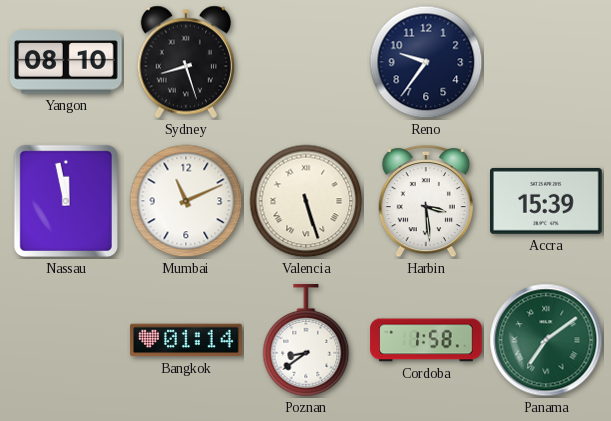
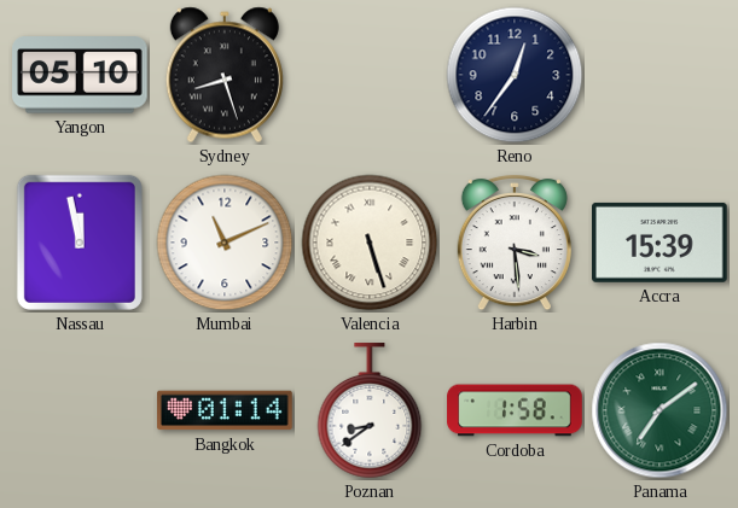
Yangon: 08:10 -> 05:10
Reno: 9:36 -> 12:36
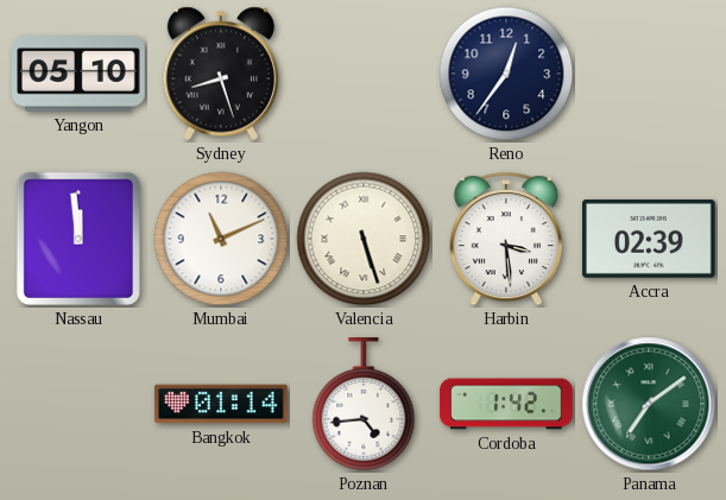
Nassau: 11:58 -> 11:59
Accra: 15:39 -> 02:39
Poznan: 8:39 -> 4:44
Cordoba: 1:58 -> 1:42
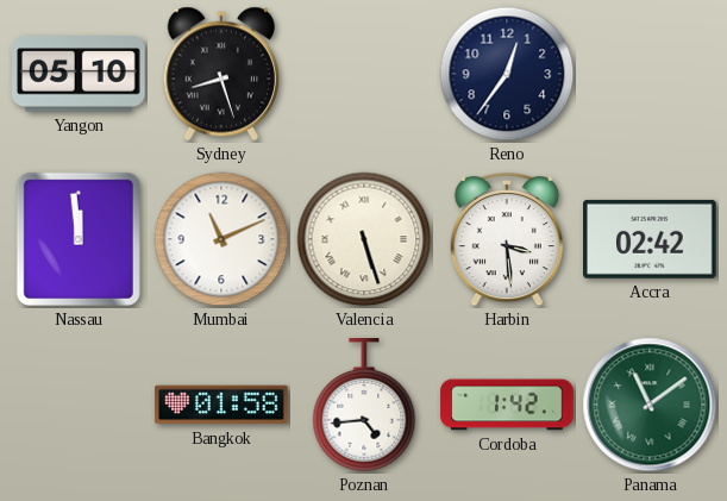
Accra: 02:39 -> 02:42
Bangkok: 01:14 -> 01:58
Panama: 7:09 -> 11:09
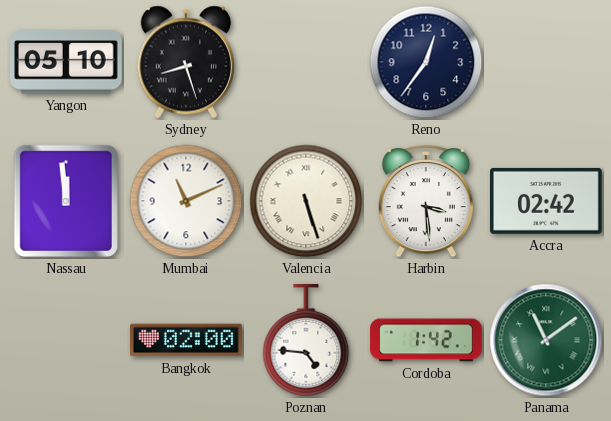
Bangkok: 01:58 -> 02:00
Poznan: 4:44 -> 4:46
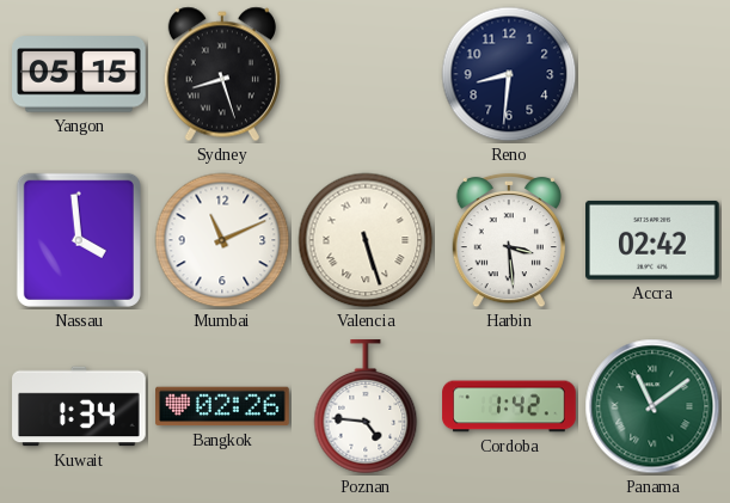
Yangon: 05:10 -> 05:15
Reno: 12:36 -> 8:31
Nassau: 11:59 -> 3:59
Kuwait: none -> 1:34
Bangkok: 02:00 -> 02:26
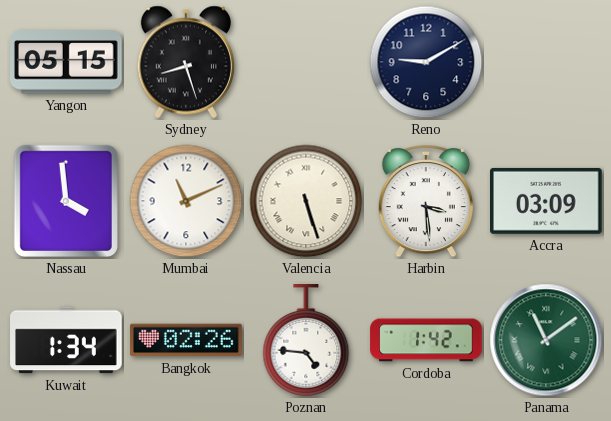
Reno: 8:31 -> 9:10
Accra: 02:42 -> 03:09
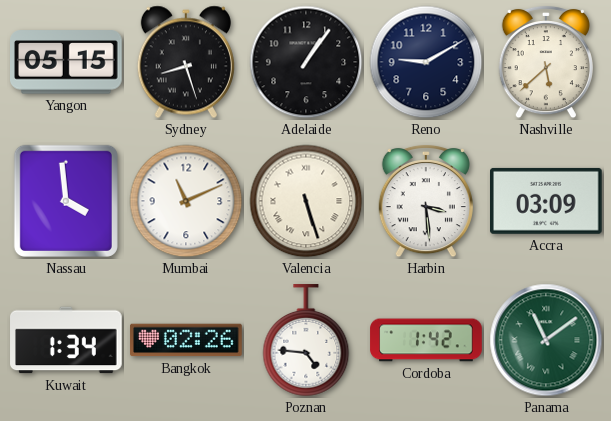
Adelaide: none -> 1:06
Nashville: none -> 5:38
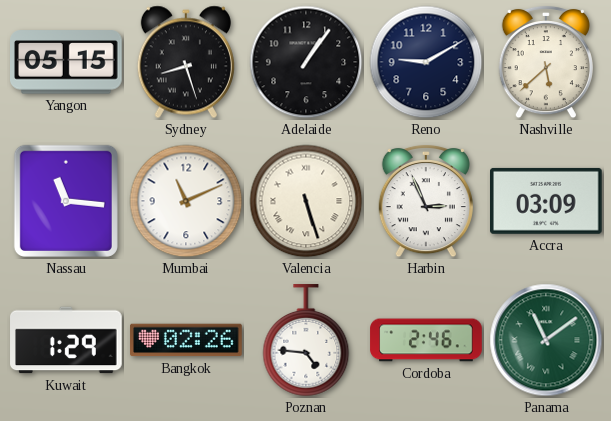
Nassau: 3:59 -> 11:16
Harbin: 3:29 -> 2:56
Kuwait: 1:34 -> 1:29
Cordoba: 1:42 -> 2:46
